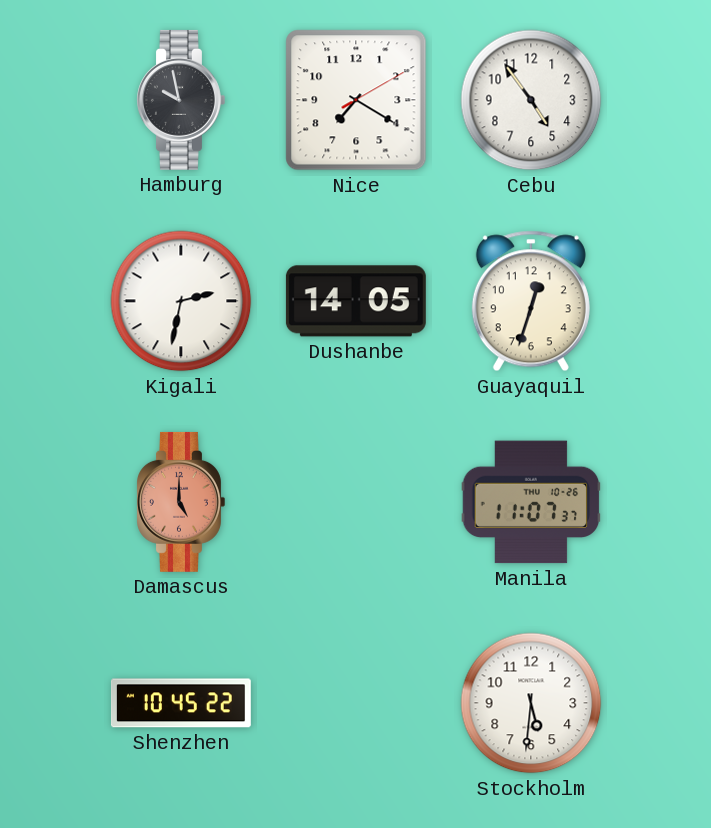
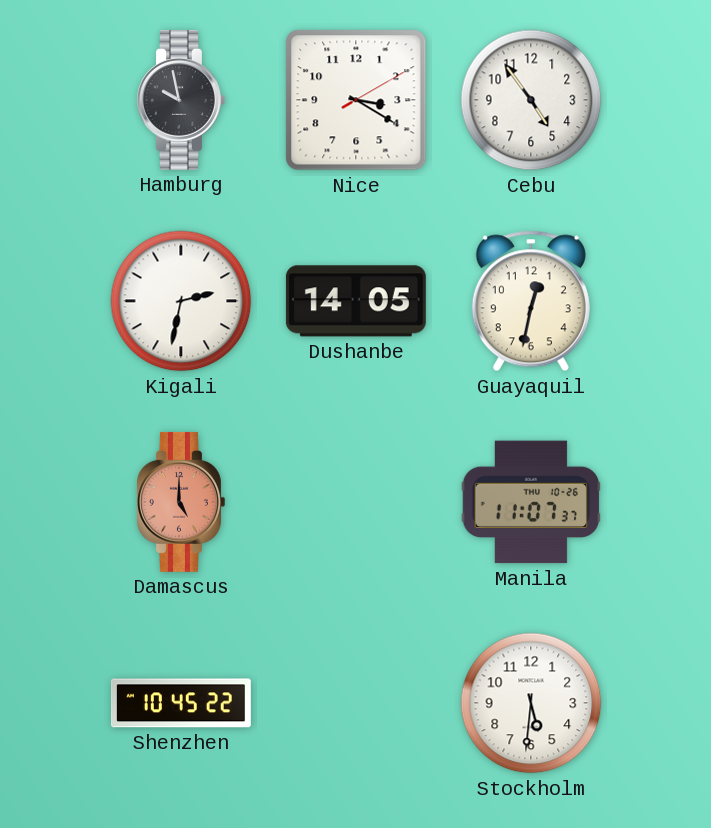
Nice: 7:20 -> 3:20
Guayaquil: 12:33 -> 12:32
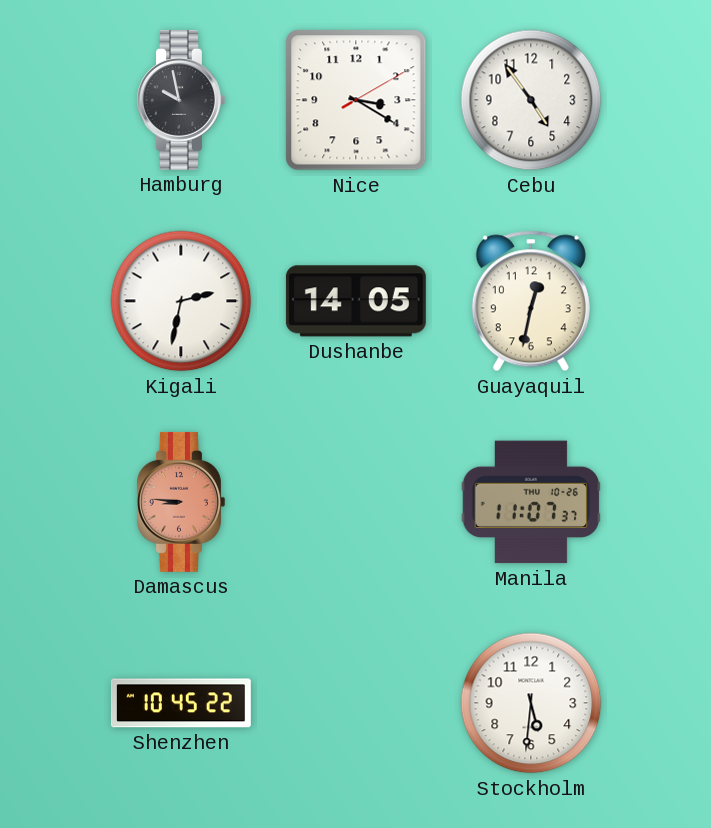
Damascus: 5:00 -> 8:46
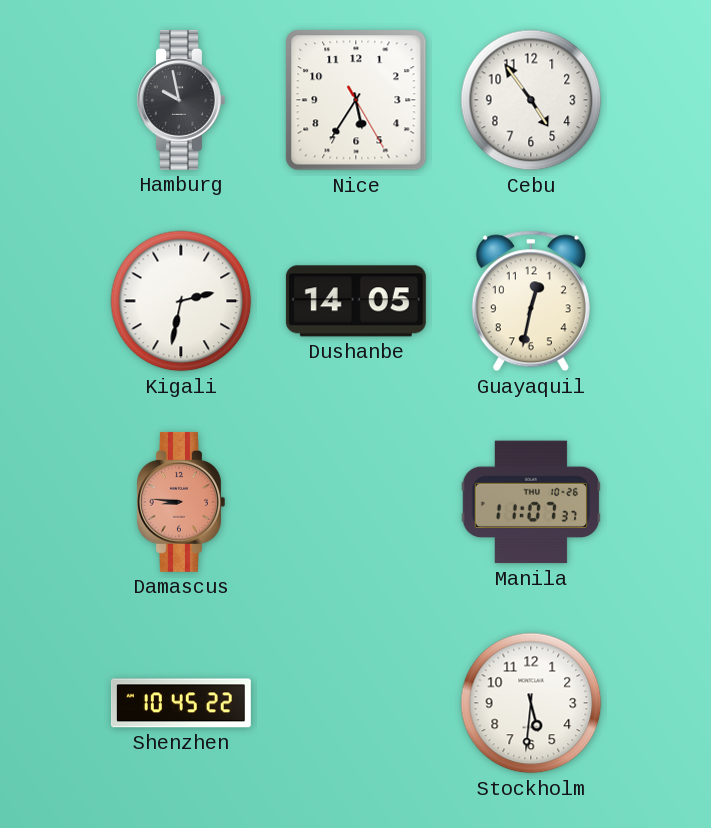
Nice: 3:20 -> 5:35
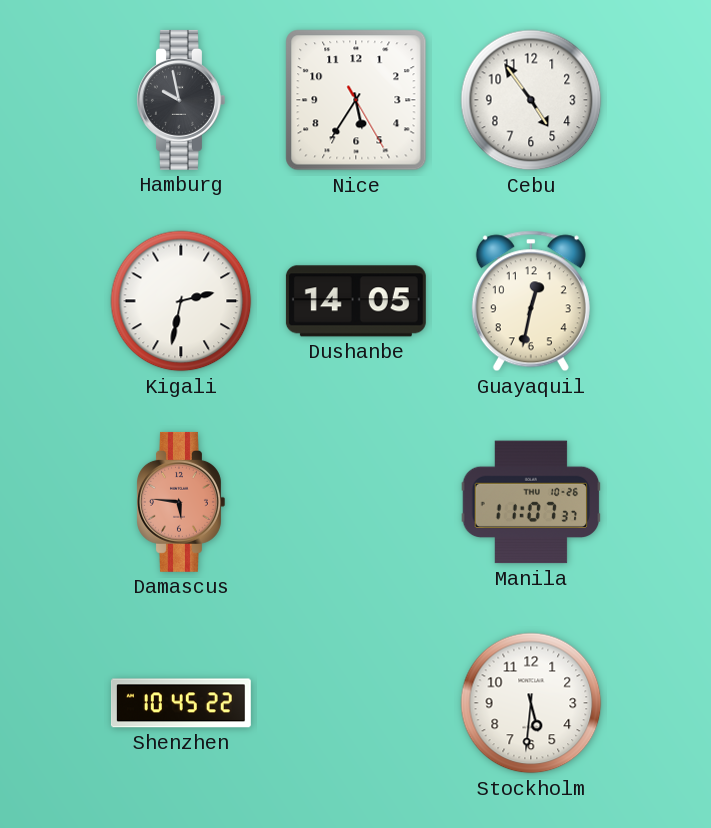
Damascus: 8:46 -> 5:46
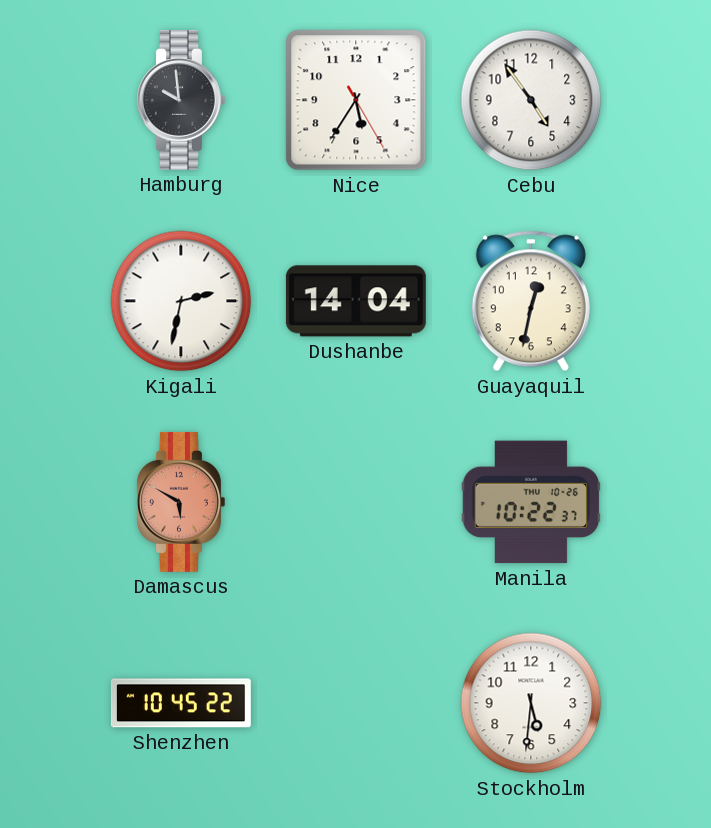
Hamburg: 9:58 -> 9:59
Dushanbe: 14:05 -> 14:04
Damascus: 5:46 -> 5:50
Manila: 11:07 -> 10:22
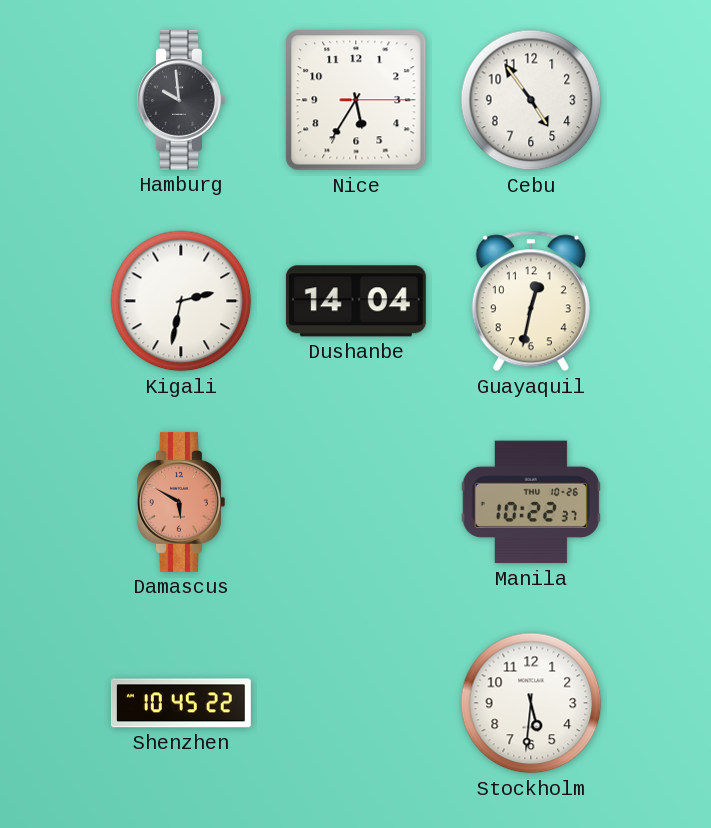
Nice: 5:35:25 -> 5:35:15
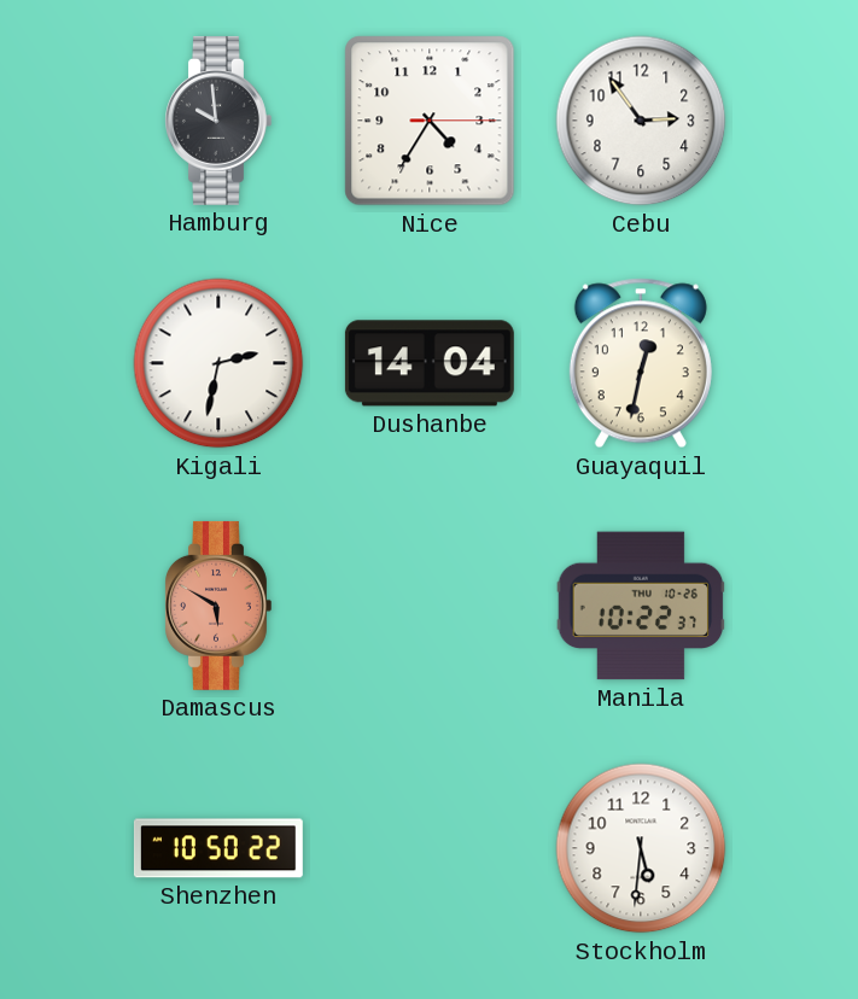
Nice: 5:35 -> 4:35
Cebu: 4:54 -> 2:54
Shenzhen: 10:45 -> 10:50
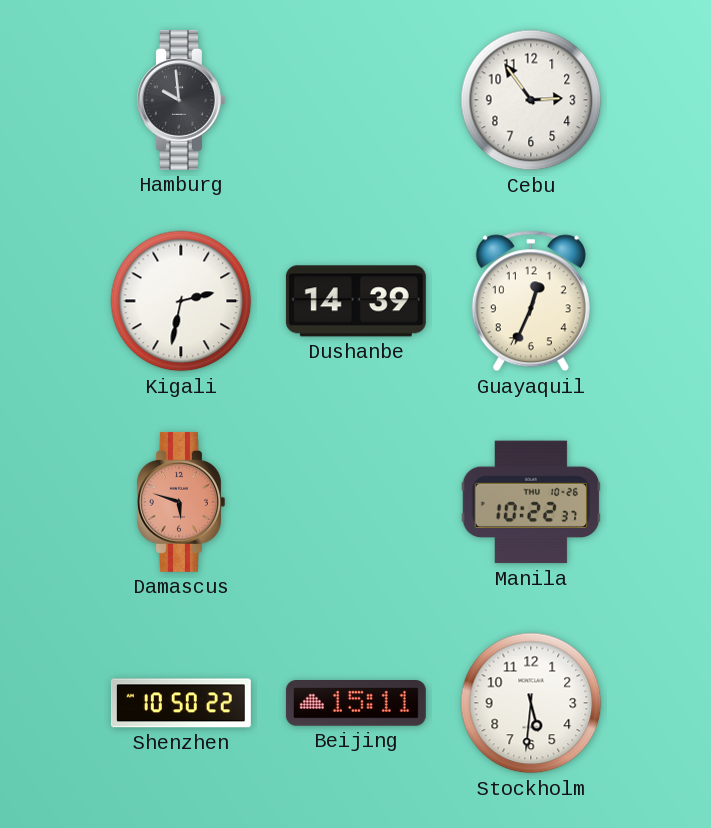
Nice: 4:35 -> none
Dushanbe: 14:04 -> 14:39
Guayaquil: 12:32 -> 12:34
Damascus: 5:50 -> 5:48
Beijing: none -> 15:11
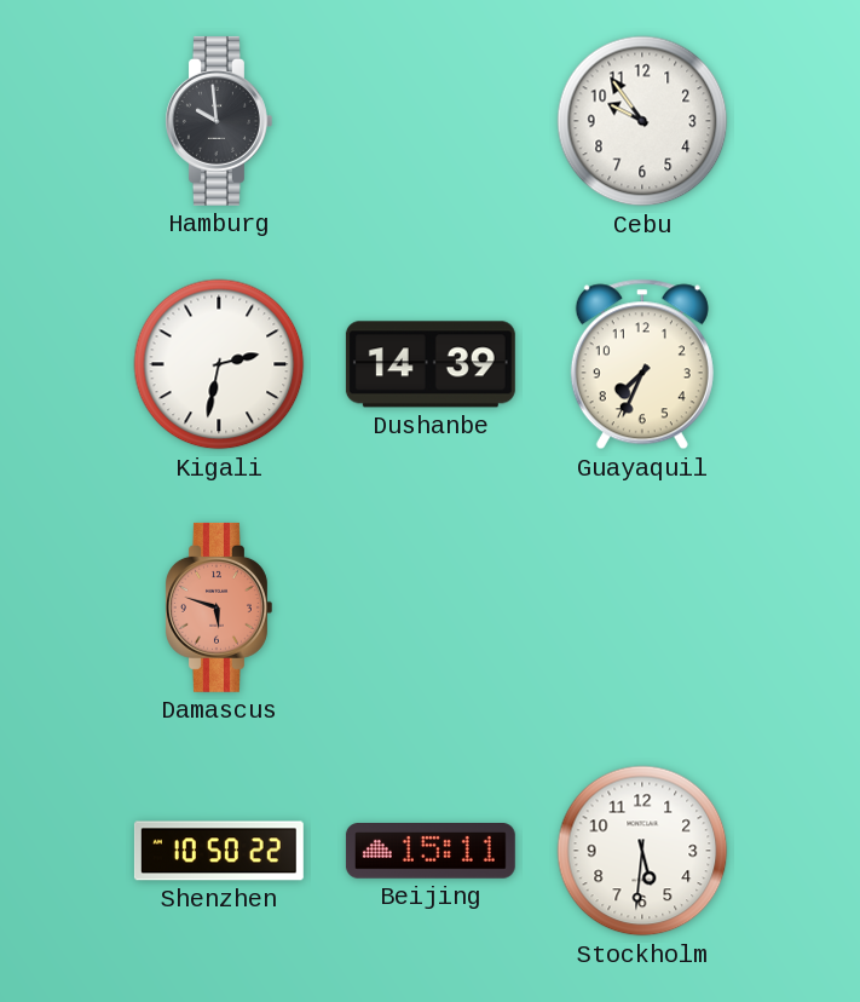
Cebu: 2:54 -> 9:54
Guayaquil: 12:34 -> 7:34
Manila: 10:22 -> none
